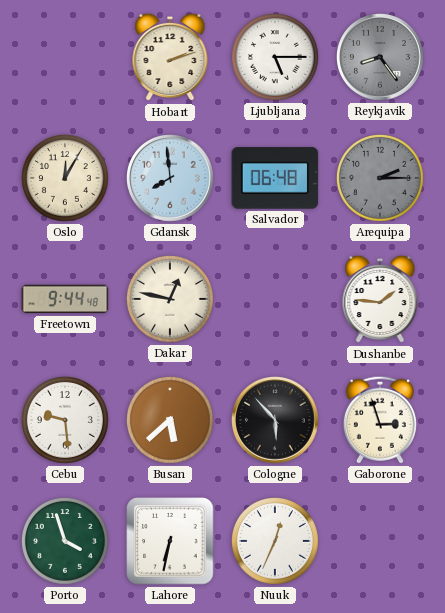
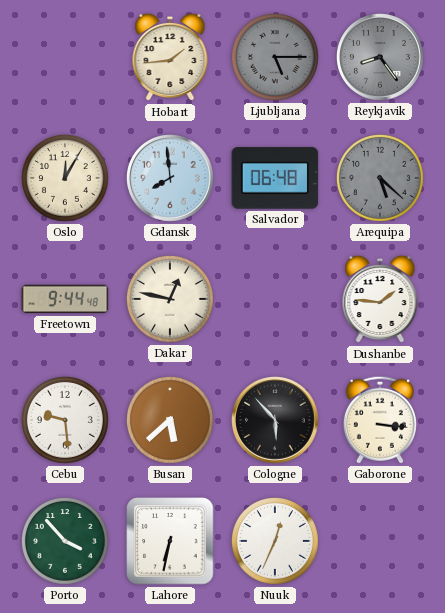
Hobart: 2:12 -> 1:44
Ljubljana dial: white -> grey
Arequipa: 2:15 -> 5:22
Gaborone: 2:57 -> 3:16
Porto: 3:57 -> 3:53
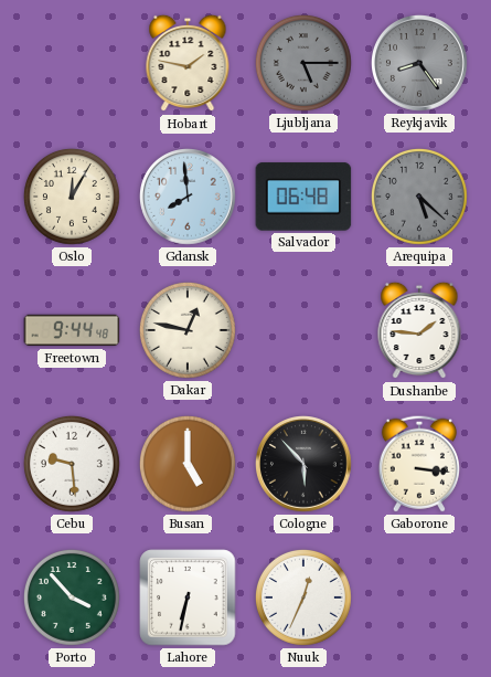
Hobart: 1:44 -> 1:47
Busan: 5:38 -> 5:00
